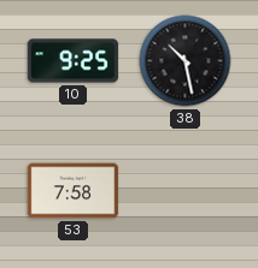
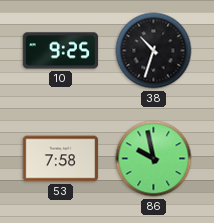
38: 10:28 -> 10:33
86: none -> 9:58
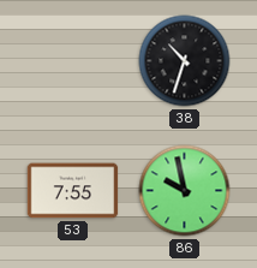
10: 9:25 -> none
53: 7:58 -> 7:55
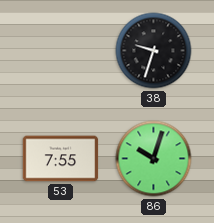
38: 10:33 -> 9:33
86: 9:58 -> 10:03
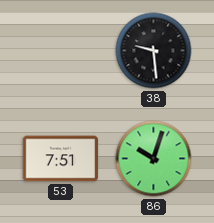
38: 9:33 -> 9:29
53: 7:55 -> 7:51
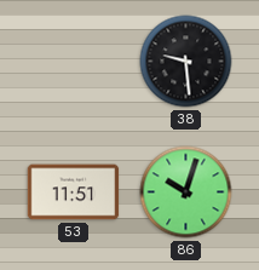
53: 7:51 -> 11:51
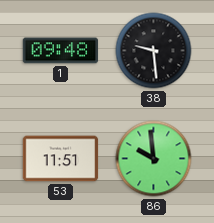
1: none -> 09:48
86: 10:03 -> 9:59
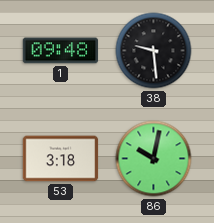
53: 11:51 -> 3:18
86: 9:59 -> 10:02
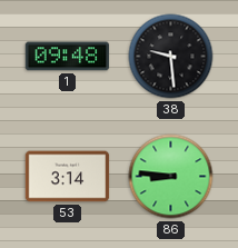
53: 3:18 -> 3:14
86: 10:02 -> 8:46
